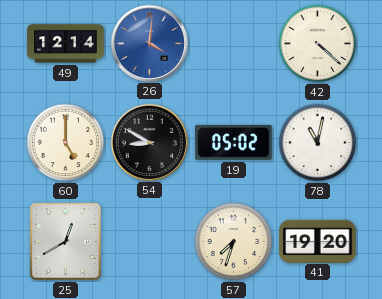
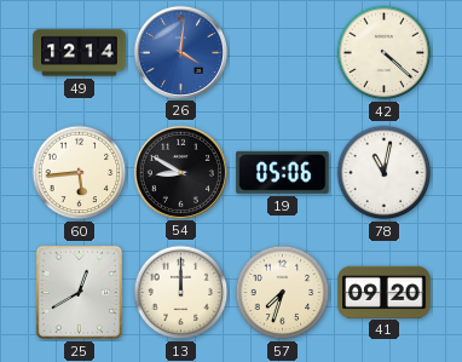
60: 5:00 -> 5:44
19: 05:02 -> 05:06
13: none -> 12:00
41: 19:20 -> 09:20
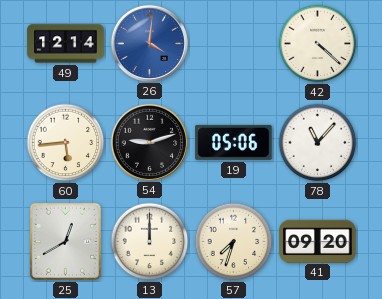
54: 8:50 -> 9:12
78: 11:02 -> 11:07
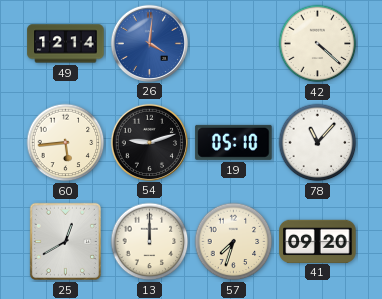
19: 05:06 -> 05:10
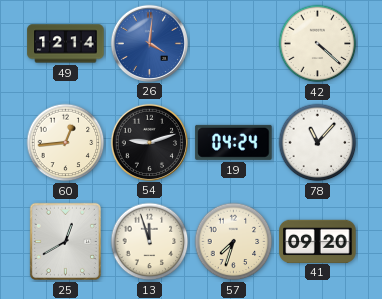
60: 5:44 -> 12:44
19: 05:10 -> 04:24
13: 12:00 -> 11:57
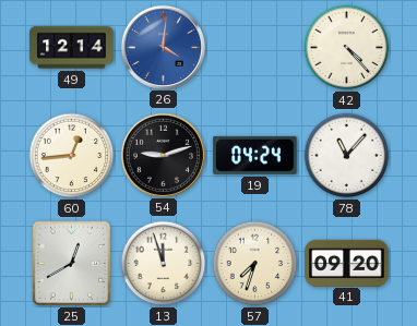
42: 4:22 -> 4:23
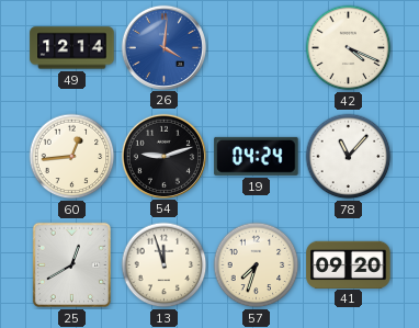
42: 4:23 -> 4:19
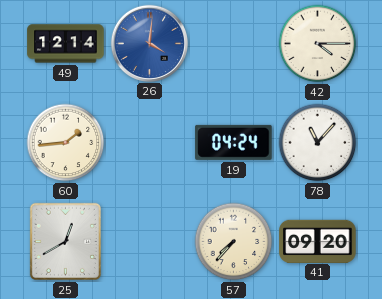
42: 4:19 -> 4:15
60: 12:44 -> 1:44
54: 9:12 -> none
13: 11:57 -> none
57: 7:33 -> 7:37
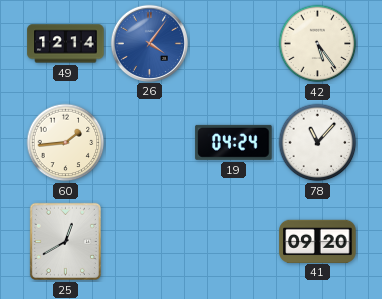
26: 4:01 -> 4:06
42: 4:15 -> 5:24
57: 7:37 -> none
